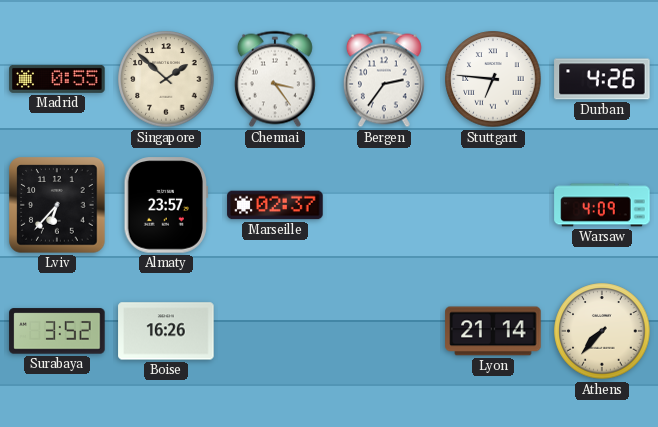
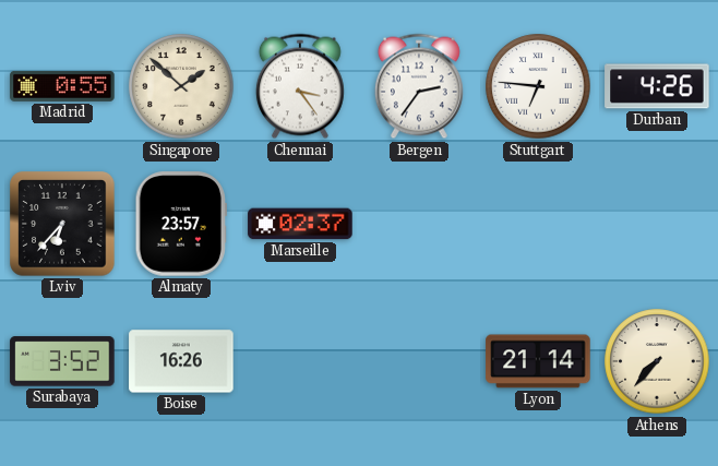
Warsaw: 4:09 -> none
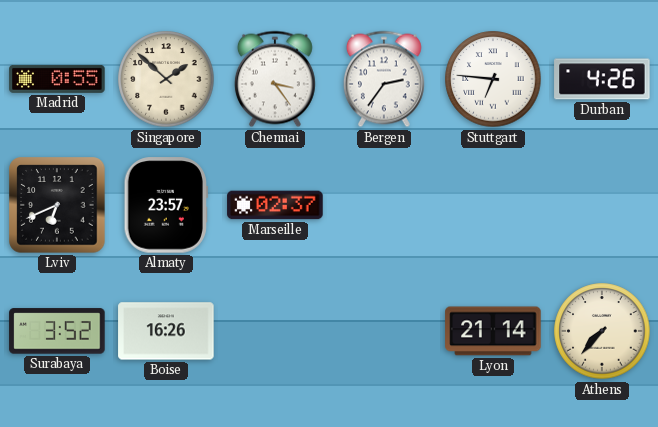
Lviv: 6:37 -> 6:41
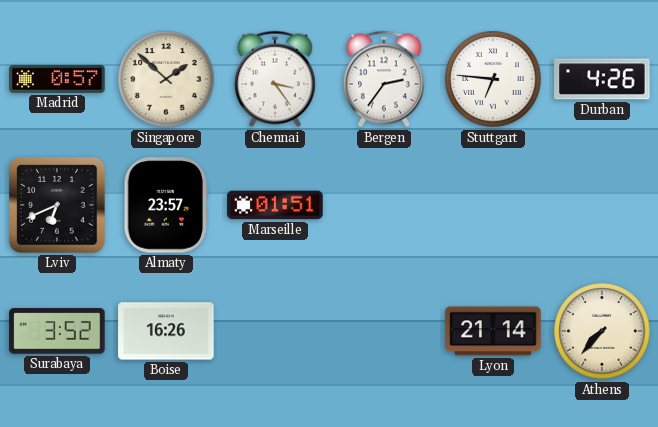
Madrid: 0:55 -> 0:57
Marseille: 02:37 -> 01:51
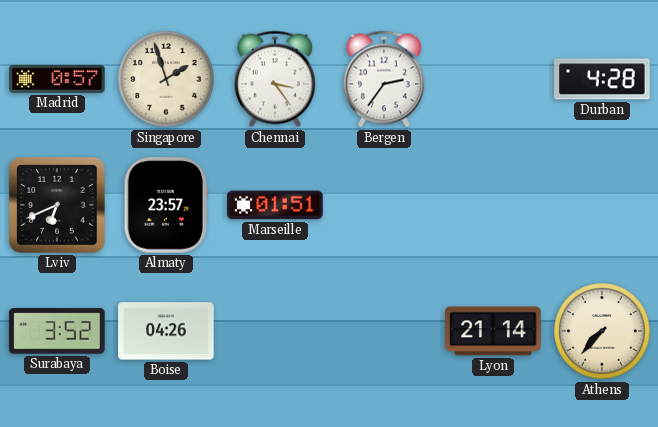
Singapore: 1:52 -> 1:57
Stuttgart: 6:46 -> none
Durban: 4:26 -> 4:28
Boise: 16:26 -> 04:26
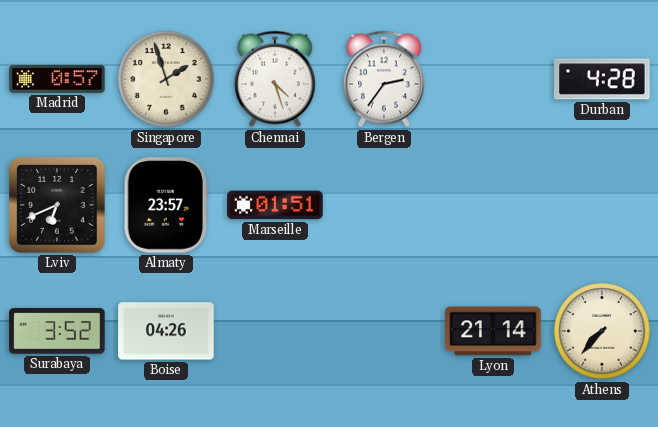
Chennai: 3:24 -> 4:27
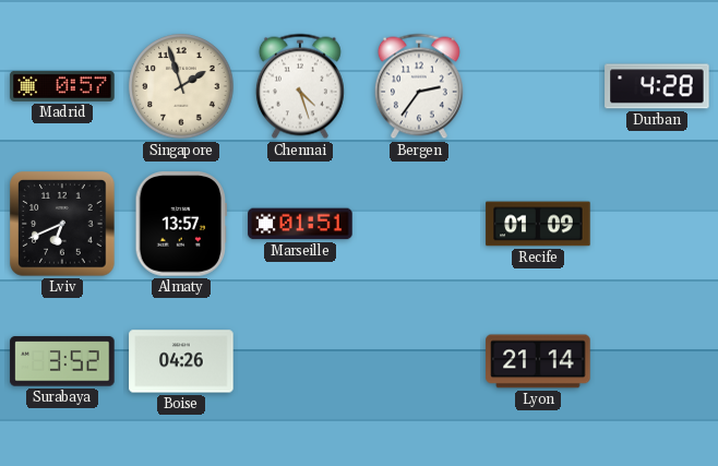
Almaty: 23:57 -> 13:57
Recife: none -> 01:09
Athens: 7:37 -> none
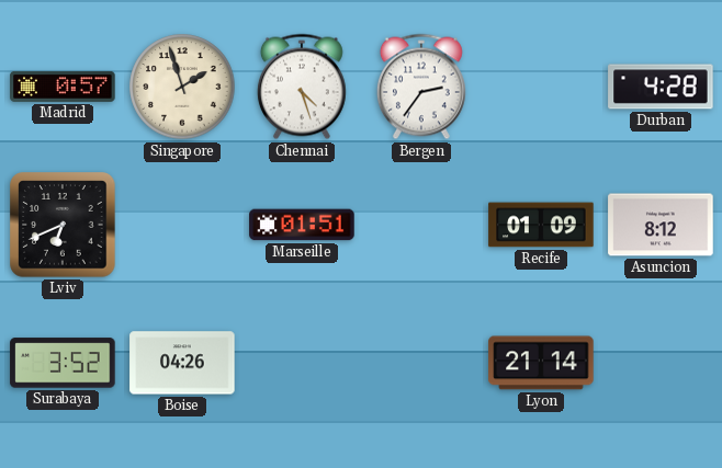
Almaty: 13:57 -> none
Asuncion: none -> 8:12
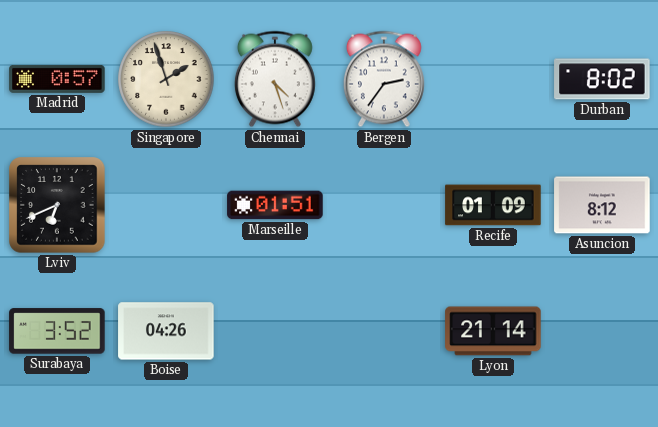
Durban: 4:28 -> 8:02
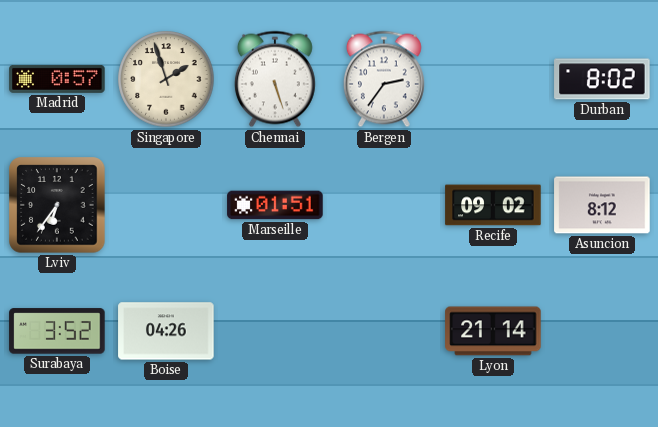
Chennai: 4:27 -> 5:27
Lviv: 6:41 -> 6:36
Recife: 01:09 -> 09:02
